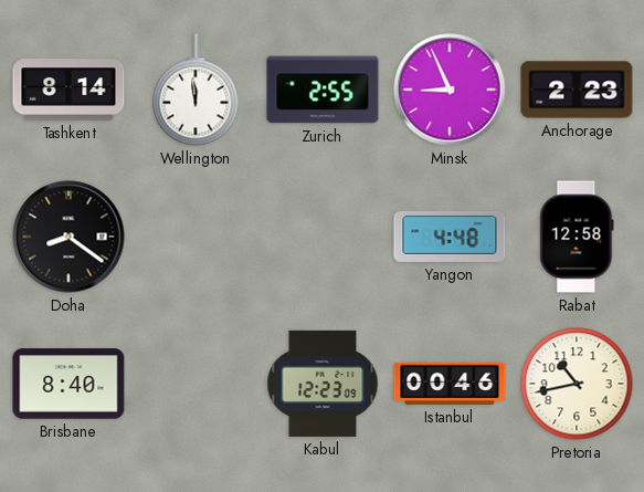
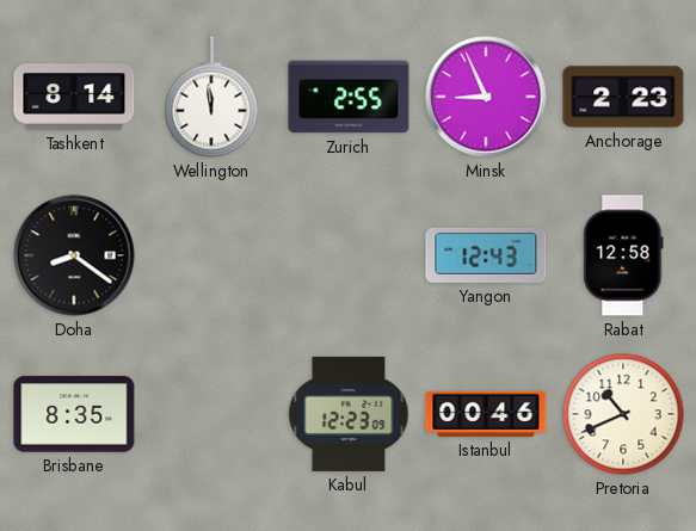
Yangon: 4:48 -> 12:43
Brisbane: 8:40 -> 8:35
Pretoria: 10:43 -> 10:41
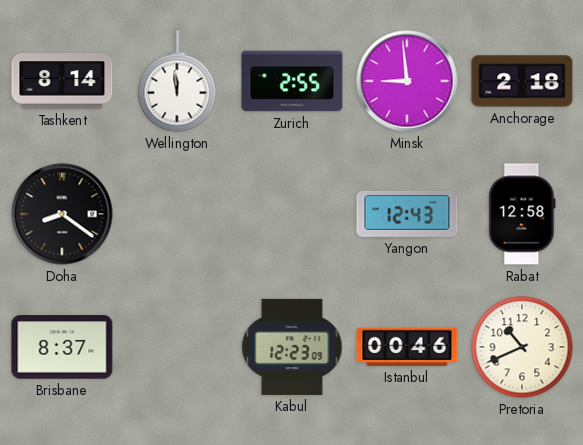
Minsk: 8:56 -> 8:59
Anchorage: 2:23 -> 2:18
Brisbane: 8:35 -> 8:37
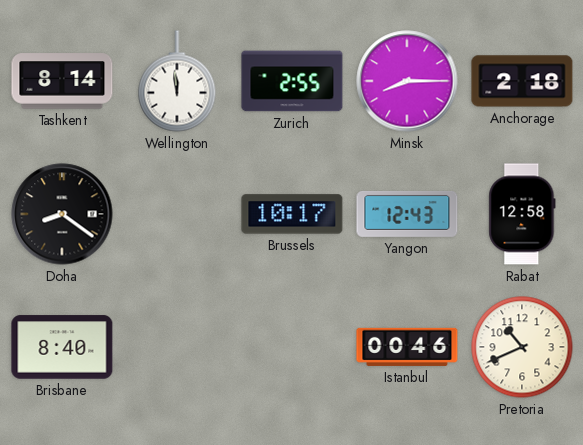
Minsk: 8:59 -> 8:15
Brussels: none -> 10:17
Brisbane: 8:37 -> 8:40
Kabul: 12:23 -> none
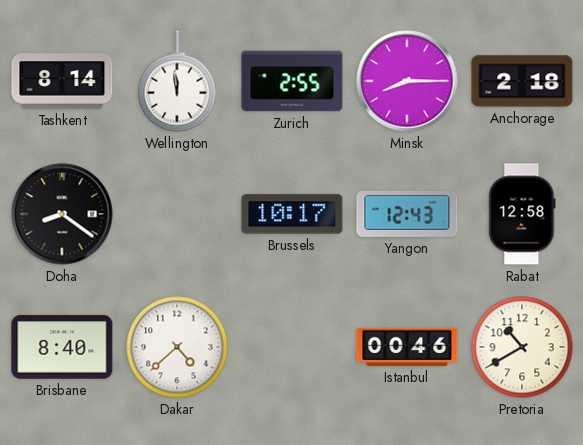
Dakar: none -> 4:38
Pretoria: 10:41 -> 10:40
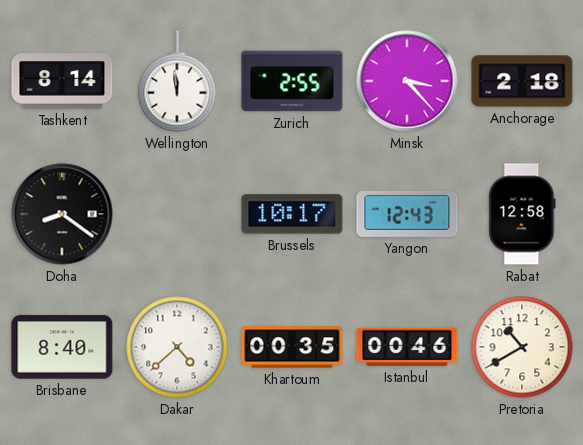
Minsk: 8:15 -> 3:23
Khartoum: none -> 00:35
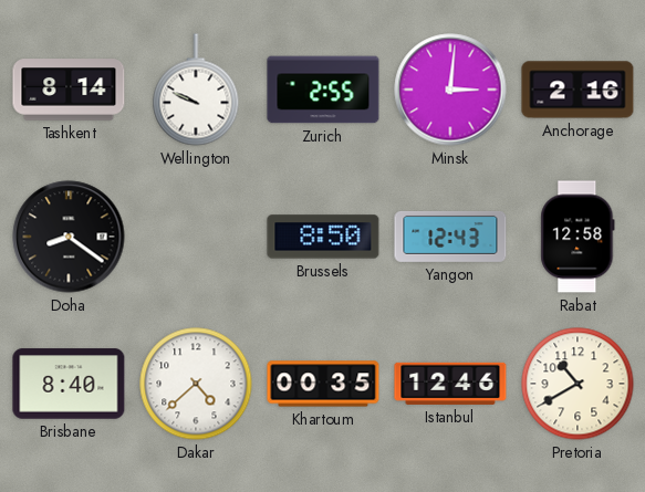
Wellington: 11:59 -> 9:49
Minsk: 3:23 -> 3:01
Anchorage: 2:18 -> 2:16
Brussels: 10:17 -> 8:50
Istanbul: 00:46 -> 12:46
